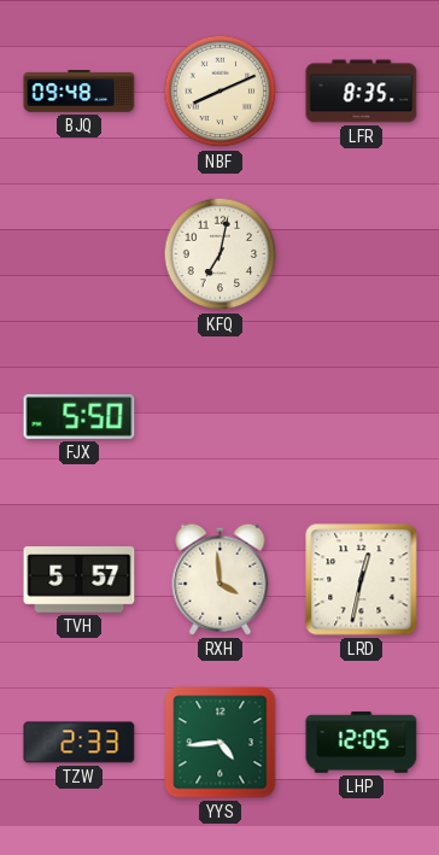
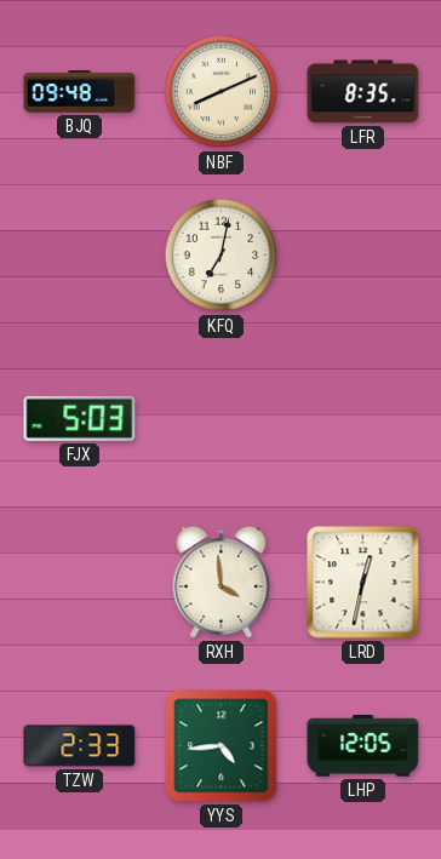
FJX: 5:50 -> 5:03
TVH: 5:57 -> none
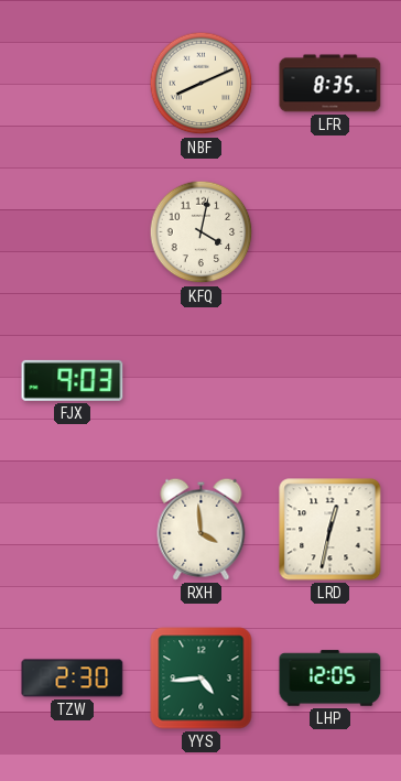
BJQ: 09:48 -> none
KFQ: 7:02 -> 4:02
FJX: 5:03 -> 9:03
TZW: 2:33 -> 2:30
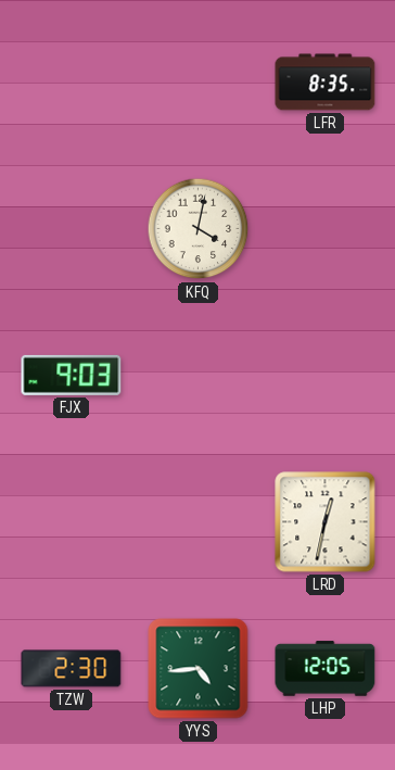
NBF: 8:11 -> none
RXH: 3:59 -> none
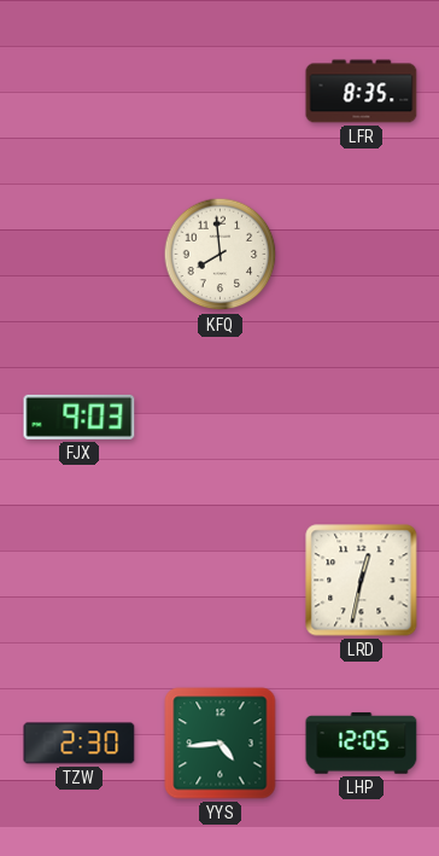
KFQ: 4:02 -> 7:59
